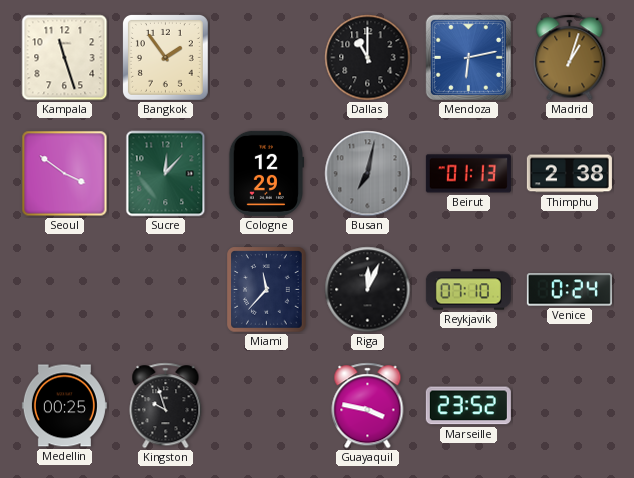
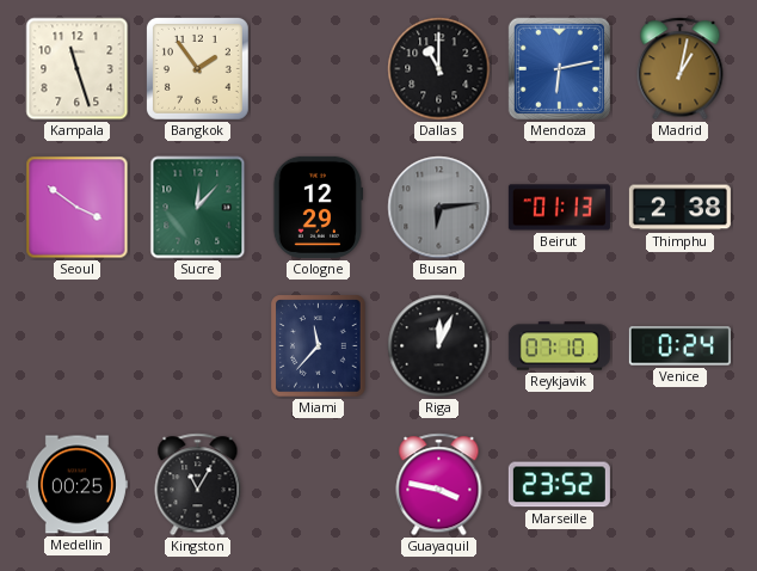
Madrid: 1:03 -> 1:02
Busan: 7:02 -> 6:14
Kingston: 9:57 -> 11:05
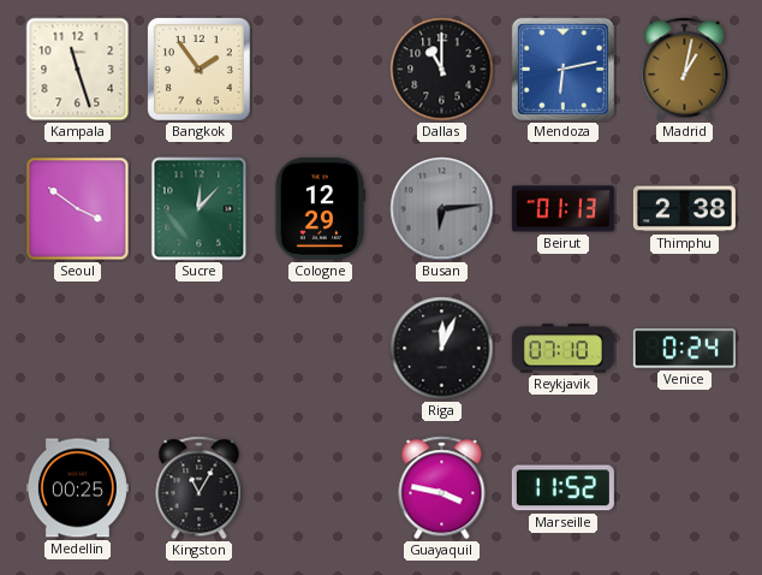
Miami: 11:37 -> none
Marseille: 23:52 -> 11:52
